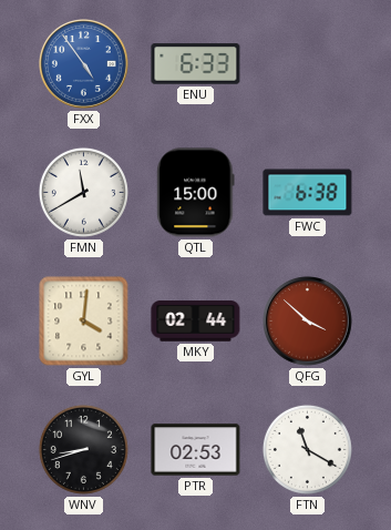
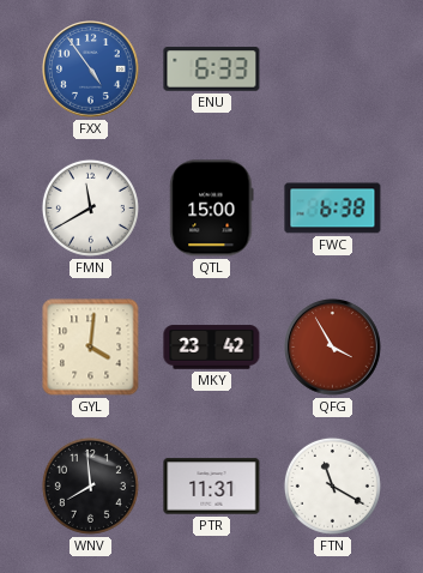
MKY: 02:44 -> 23:42
QFG: 3:52 -> 3:55
WNV: 8:42 -> 7:59
PTR: 02:53 -> 11:31
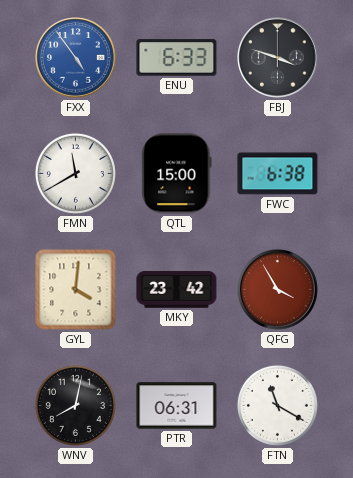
FBJ: none -> 3:48
WNV: 7:59 -> 8:02
PTR: 11:31 -> 06:31
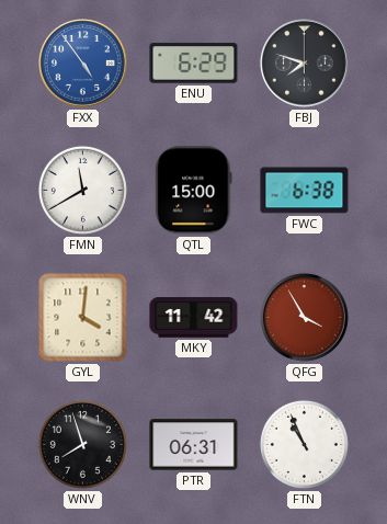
ENU: 6:33 -> 6:29
FBJ: 3:48 -> 7:48
MKY: 23:42 -> 11:42
WNV: 8:02 -> 7:57
FTN: 11:20 -> 10:56
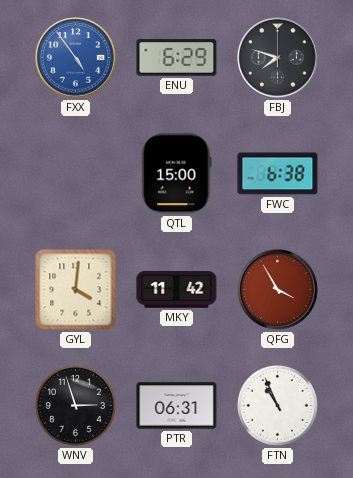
FMN: 11:40 -> none
WNV: 7:57 -> 2:57
